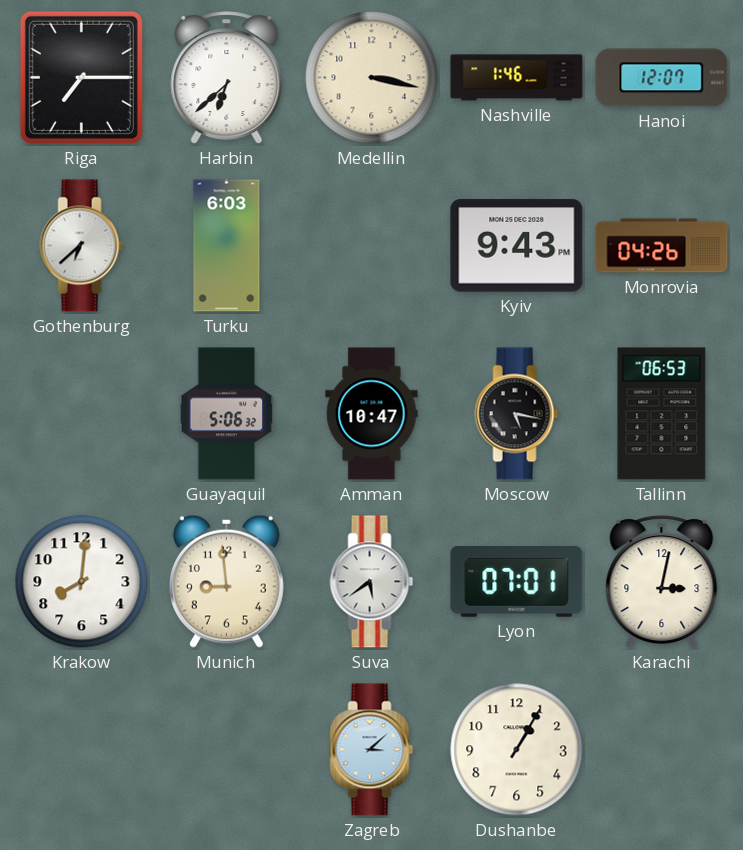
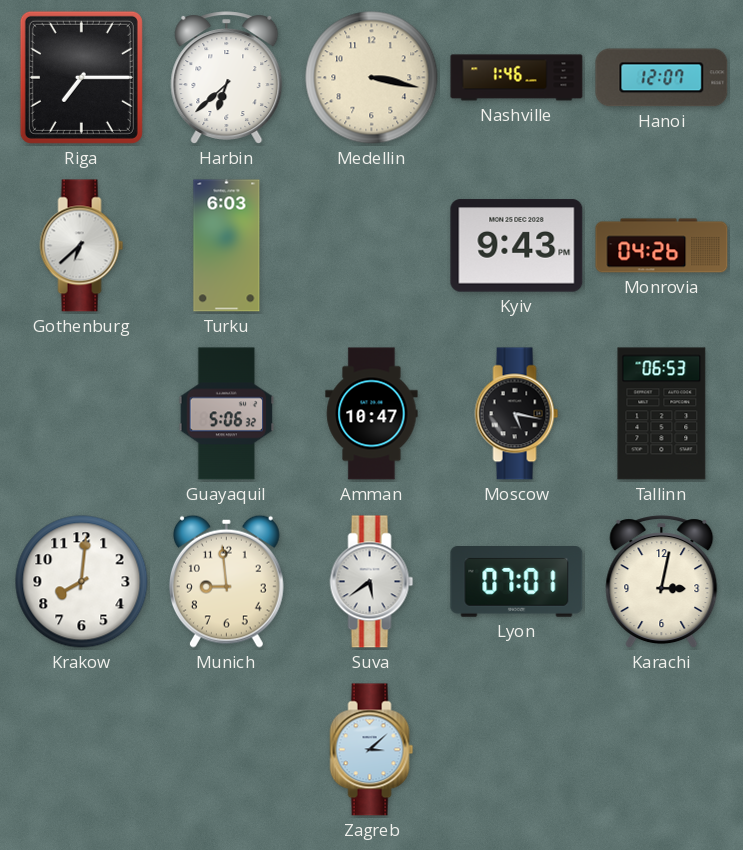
Dushanbe: 1:05 -> none
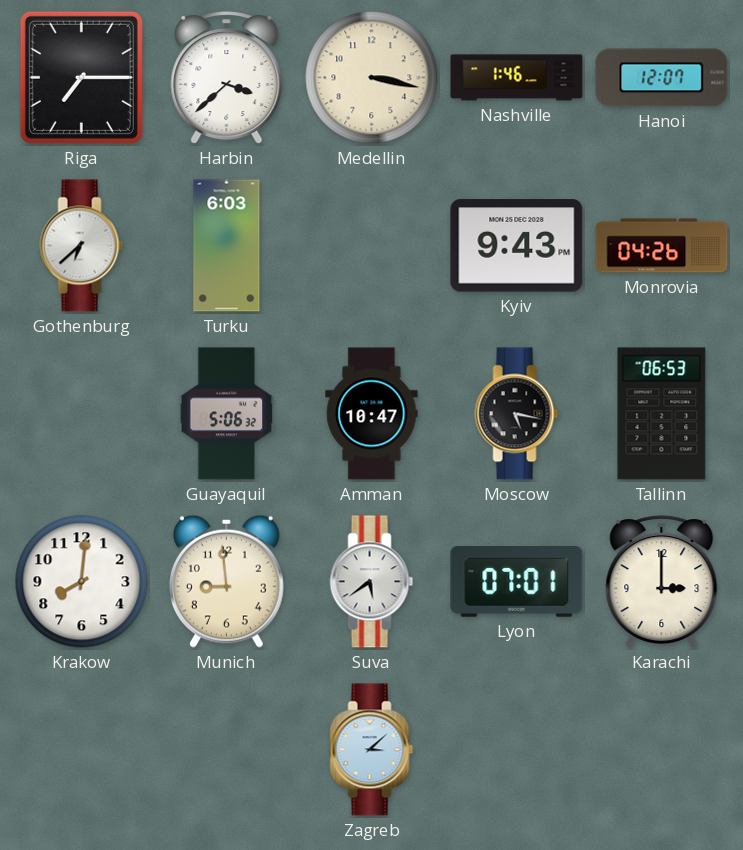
Harbin: 6:38 -> 3:38
Karachi: 3:02 -> 3:00
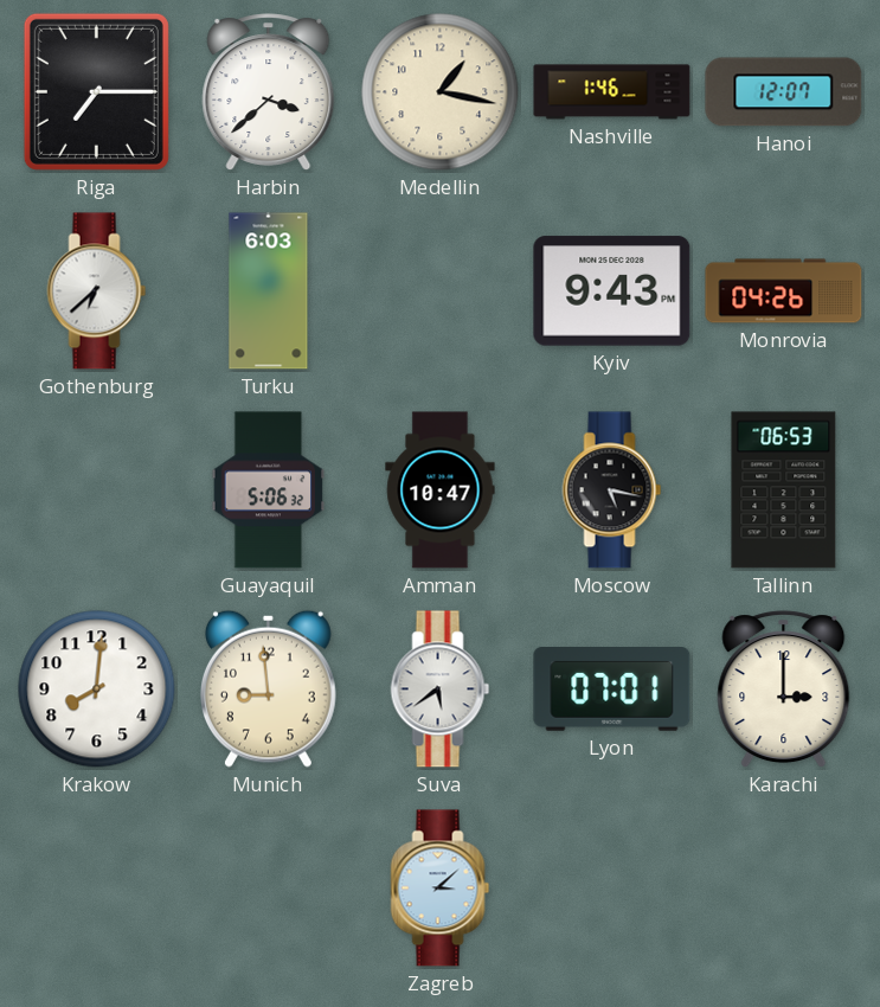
Medellin: 3:17 -> 1:17
